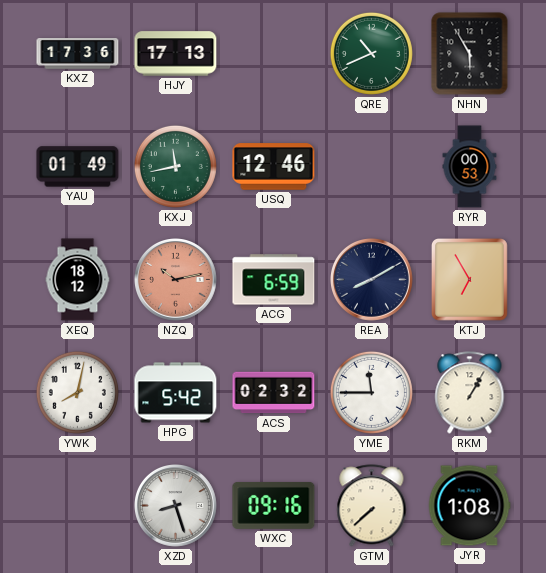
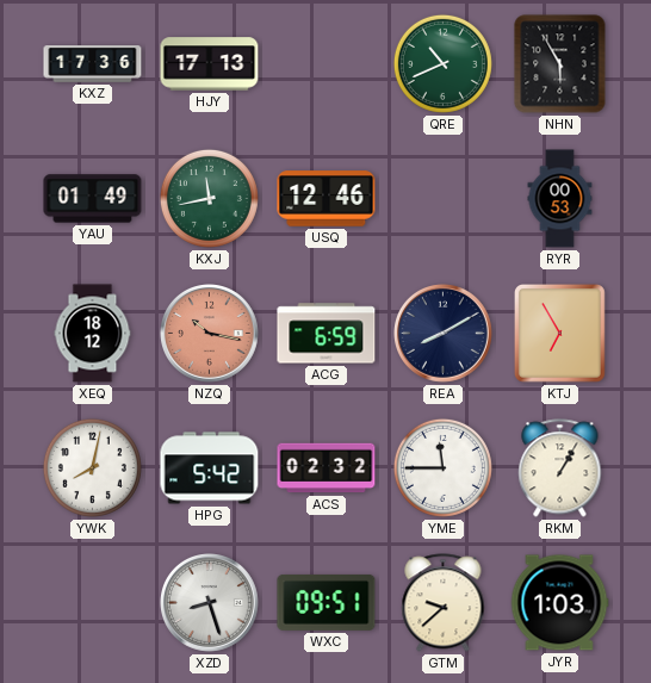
NZQ: 10:13 -> 10:17
WXC: 09:16 -> 09:51
GTM: 7:38 -> 9:38
JYR: 1:08 -> 1:03
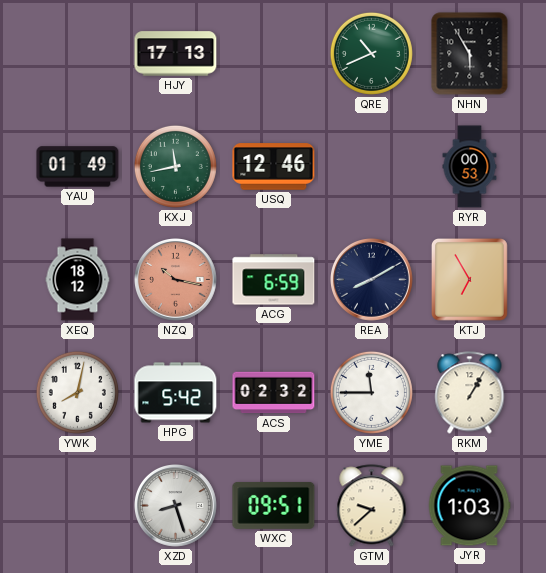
KXZ: 17:36 -> none
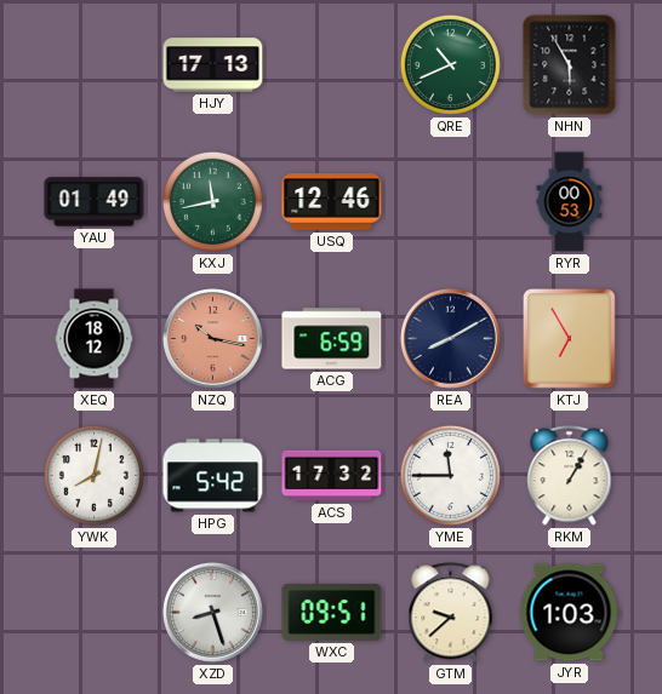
ACS: 02:32 -> 17:32
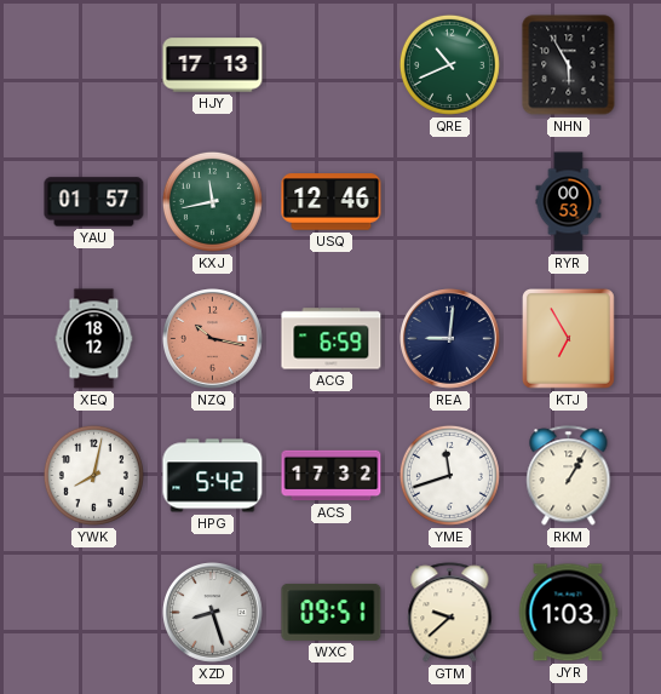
YAU: 01:49 -> 01:57
REA: 8:10 -> 9:01
YME: 11:45 -> 11:42
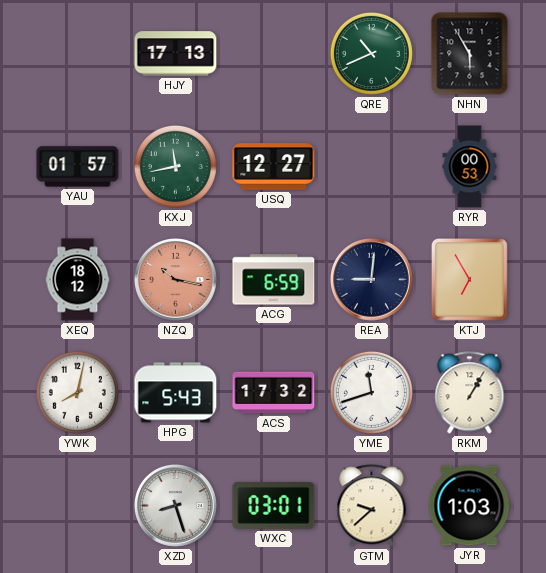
USQ: 12:46 -> 12:27
HPG: 5:42 -> 5:43
WXC: 09:51 -> 03:01
